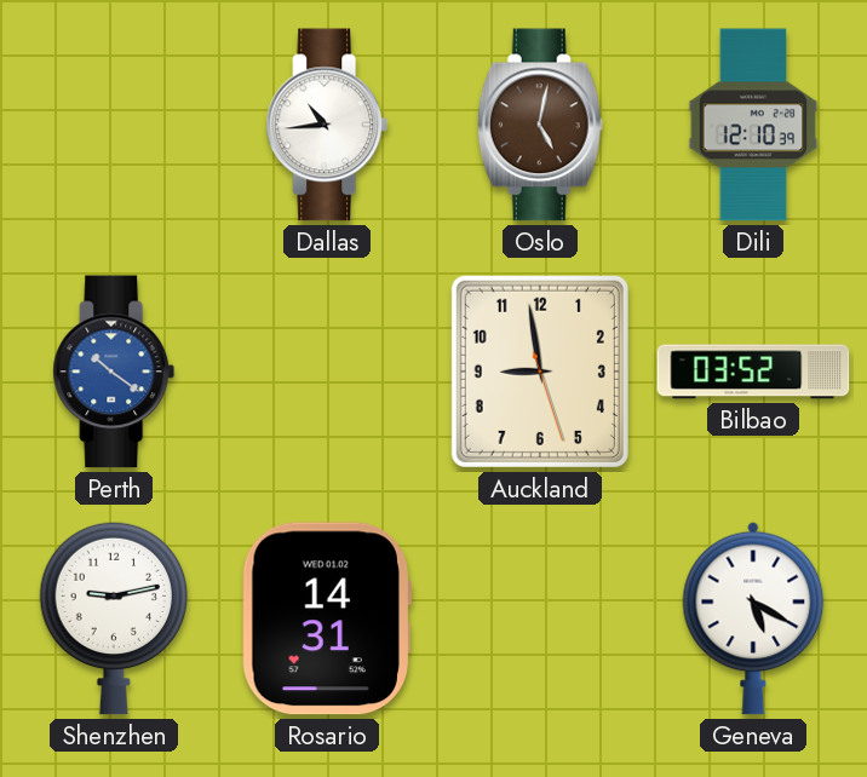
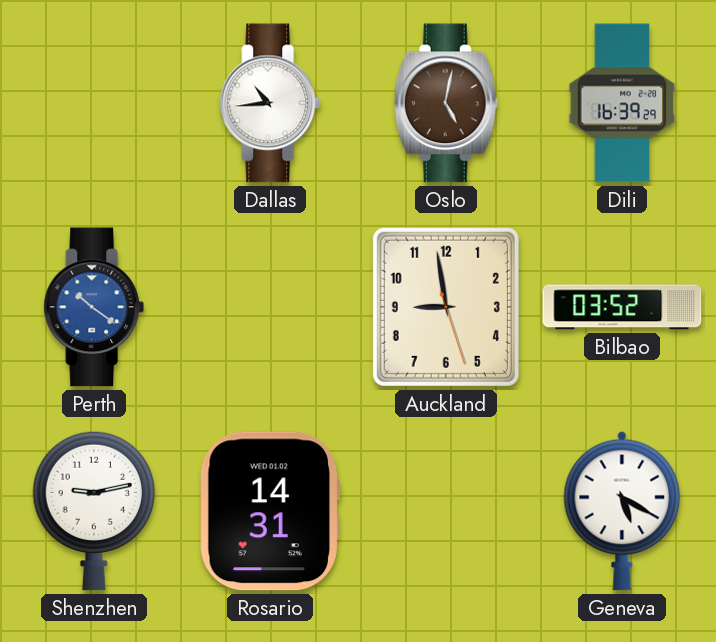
Dili: 12:10 -> 16:39
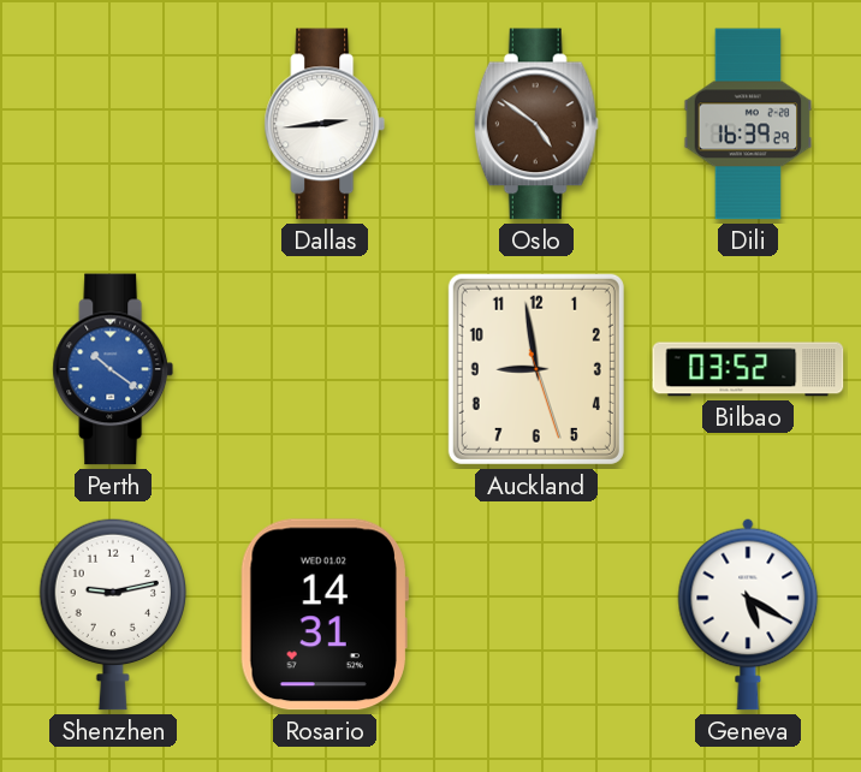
Dallas: 10:44 -> 2:44
Oslo: 5:02 -> 4:51
